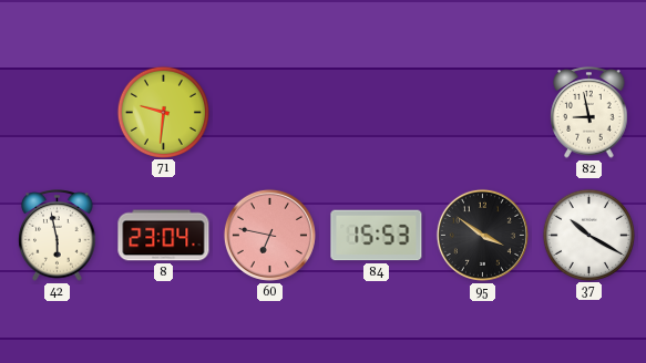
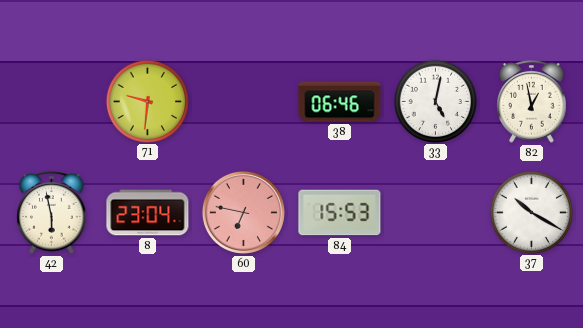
38: none -> 06:46
33: none -> 5:02
82: 8:58 -> 12:58
95: 3:51 -> none
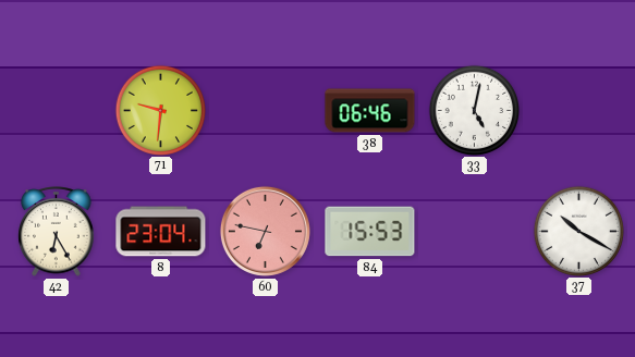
82: 12:58 -> none
42: 5:58 -> 6:25
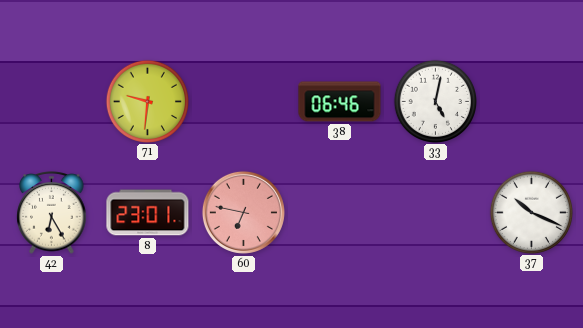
8: 23:04 -> 23:01
84: 15:53 -> none
37: 10:20 -> 10:19
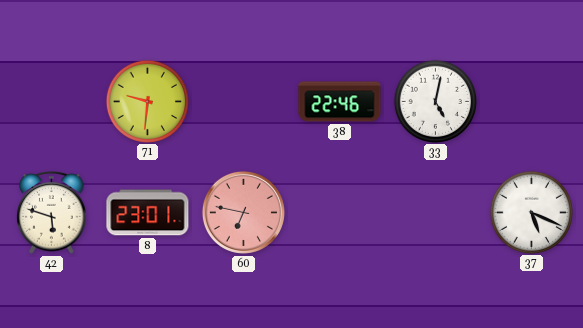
38: 06:46 -> 22:46
42: 6:25 -> 5:48
37: 10:19 -> 5:19
